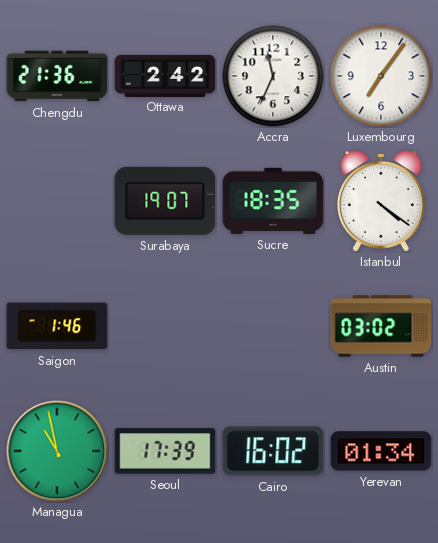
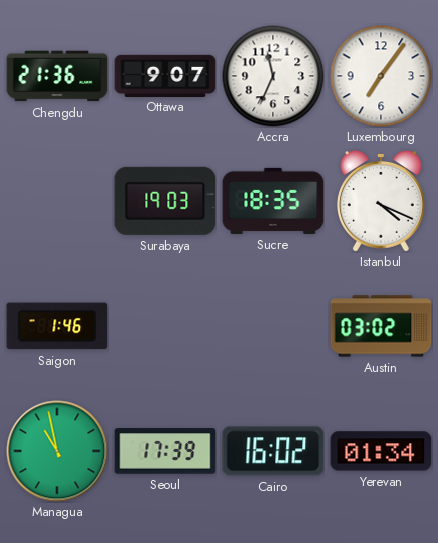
Ottawa: 2:42 -> 9:07
Surabaya: 19:07 -> 19:03
Istanbul: 4:21 -> 4:19
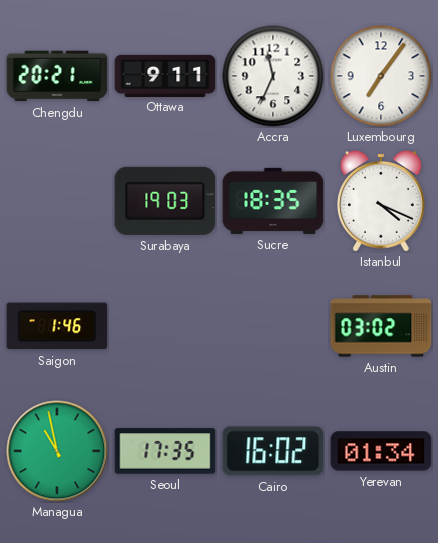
Chengdu: 21:36 -> 20:21
Ottawa: 9:07 -> 9:11
Seoul: 17:39 -> 17:35
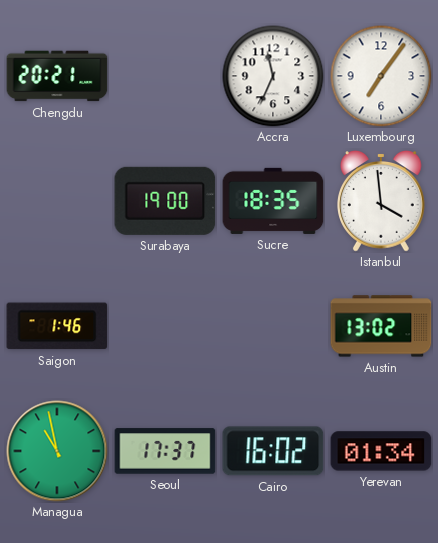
Ottawa: 9:11 -> none
Surabaya: 19:03 -> 19:00
Istanbul: 4:19 -> 3:59
Austin: 03:02 -> 13:02
Seoul: 17:35 -> 17:37
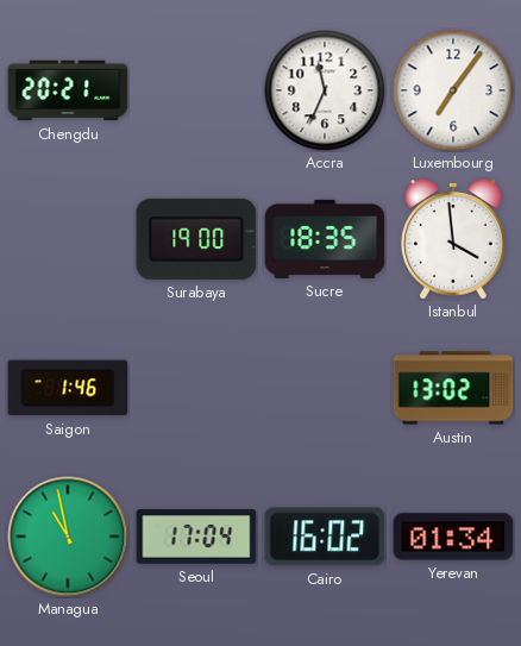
Seoul: 17:37 -> 17:04
